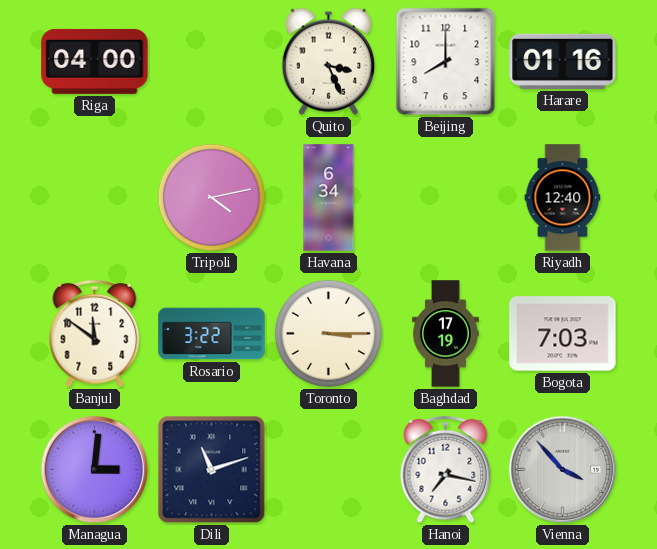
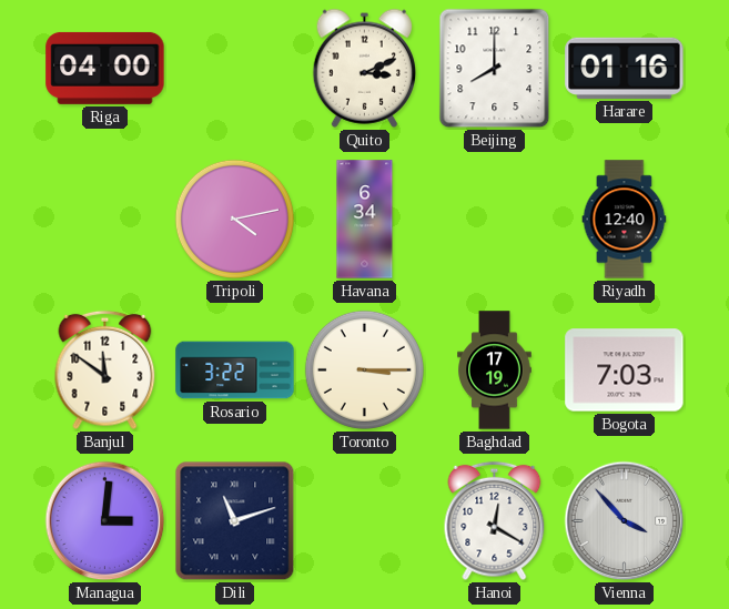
Quito: 3:26 -> 3:11
Hanoi: 7:17 -> 12:20
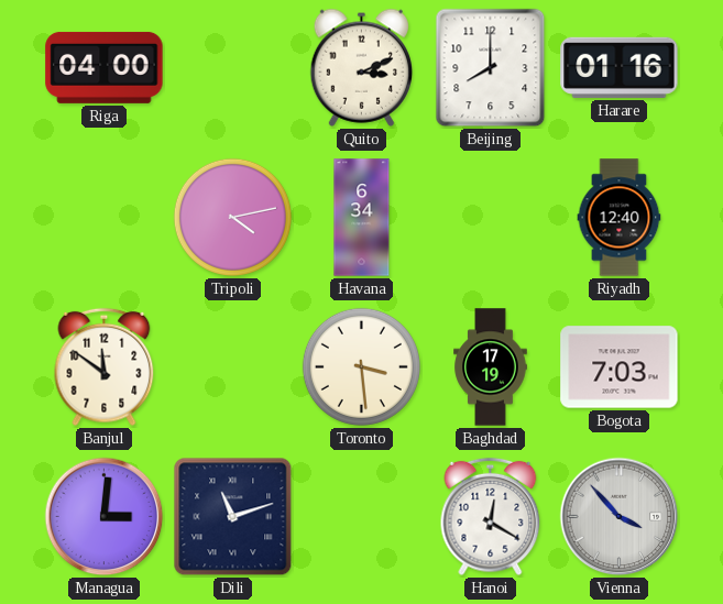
Rosario: 3:22 -> none
Toronto: 3:15 -> 3:29
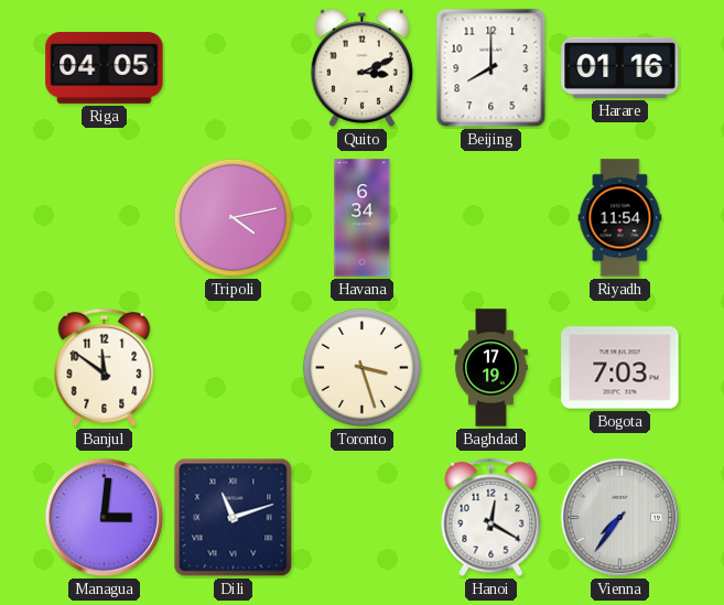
Riga: 04:00 -> 04:05
Riyadh: 12:40 -> 11:54
Toronto: 3:29 -> 3:27
Vienna: 3:53 -> 7:36
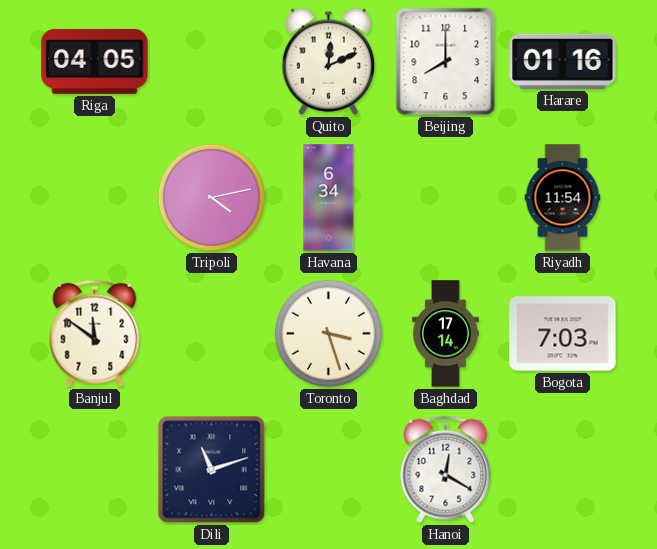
Quito: 3:11 -> 12:11
Baghdad: 17:19 -> 17:14
Managua: 3:01 -> none
Vienna: 7:36 -> none
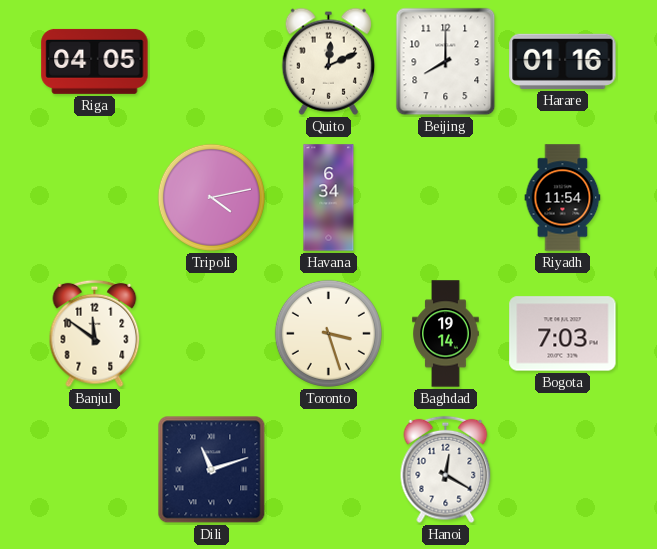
Baghdad: 17:14 -> 19:14
